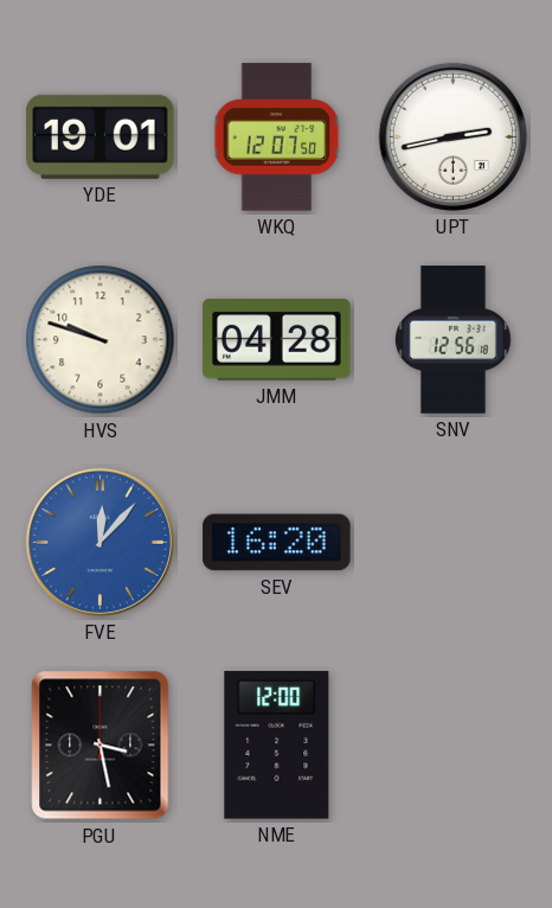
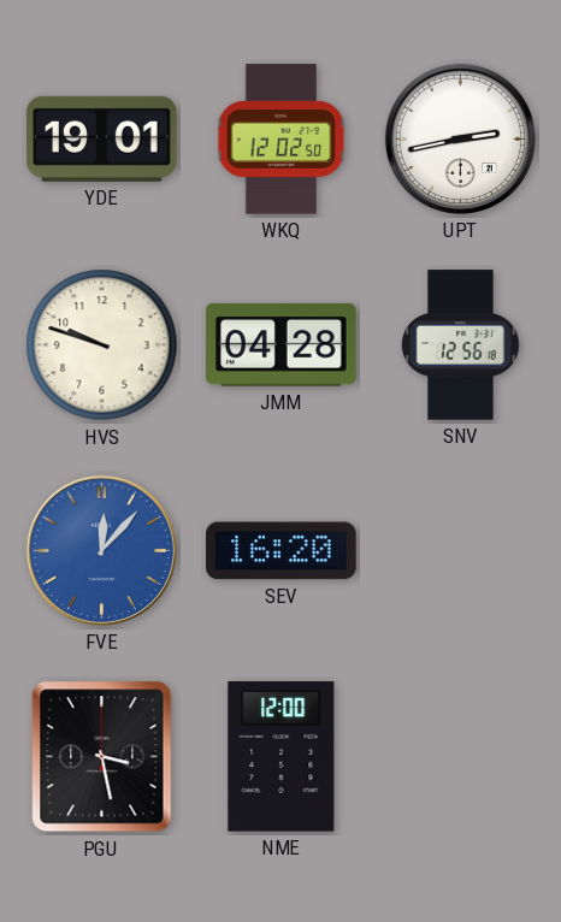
WKQ: 12:07 -> 12:02
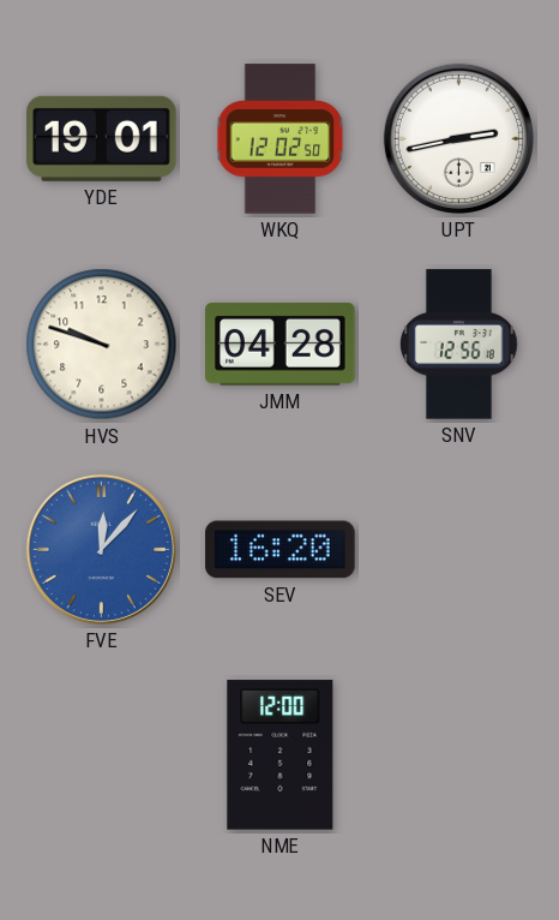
PGU: 3:28 -> none
